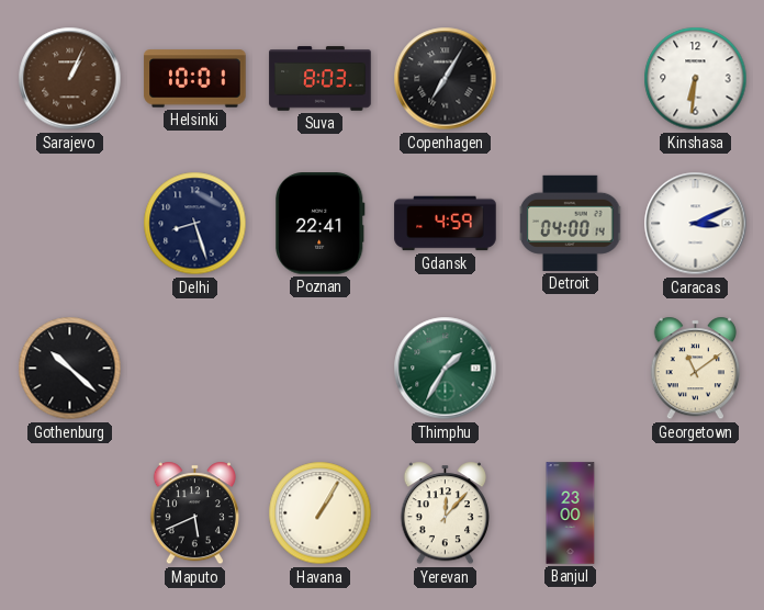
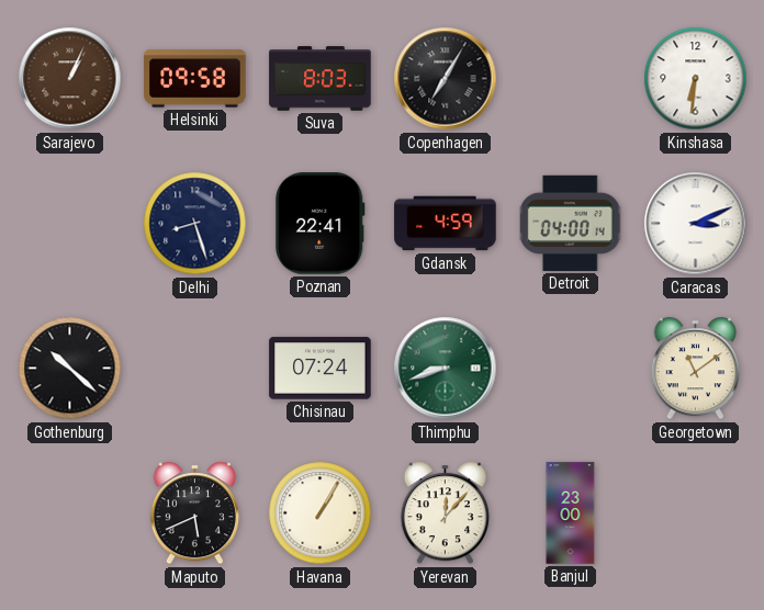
Helsinki: 10:01 -> 09:58
Chisinau: none -> 07:24
Thimphu: 1:35 -> 8:42
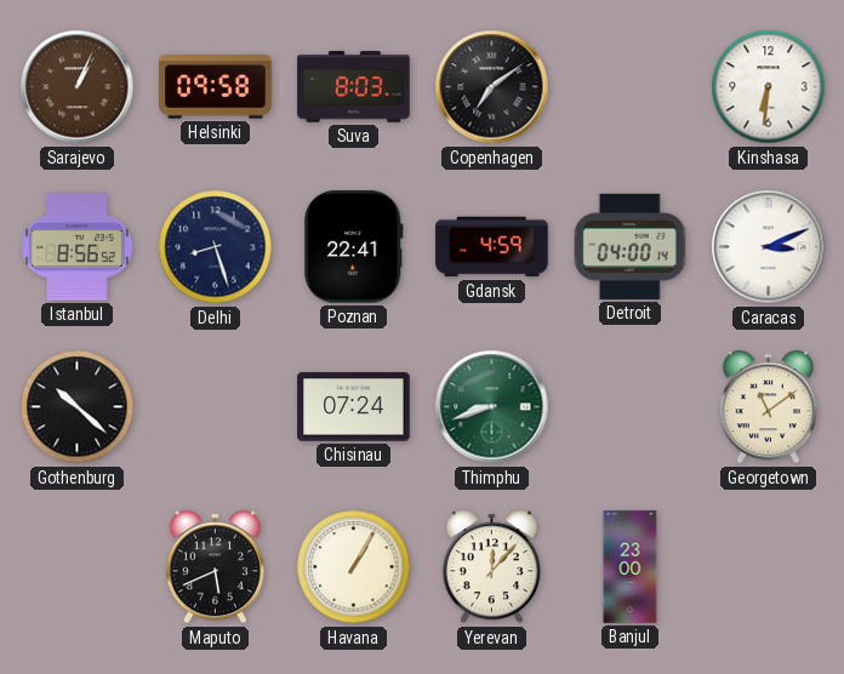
Copenhagen: 7:05 -> 7:09
Istanbul: none -> 8:56
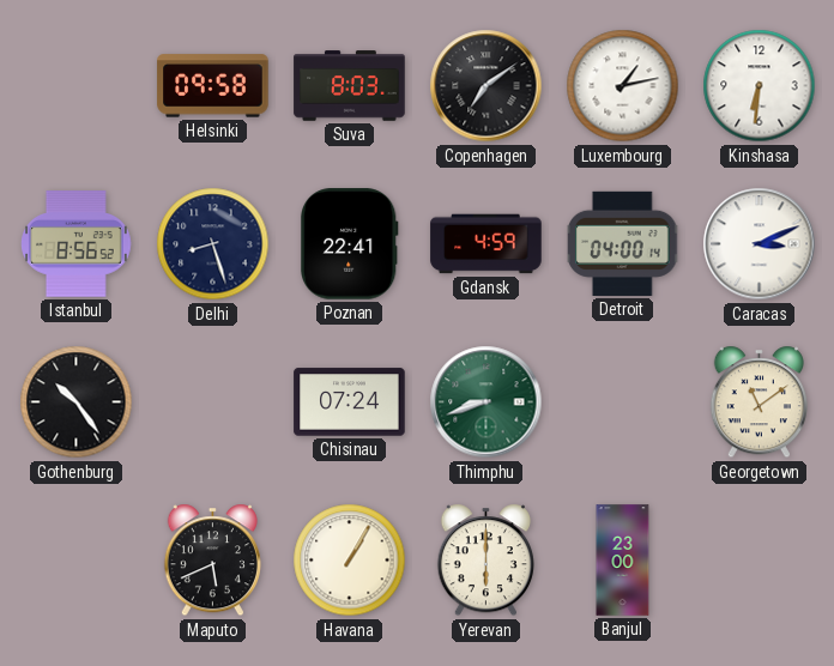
Sarajevo: 1:04 -> none
Luxembourg: none -> 1:13
Gothenburg: 10:22 -> 10:24
Yerevan: 12:07 -> 6:00
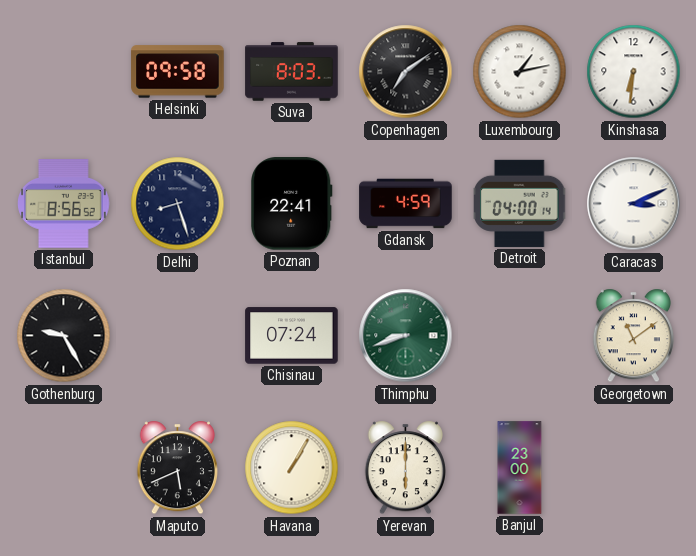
Gothenburg: 10:24 -> 9:25
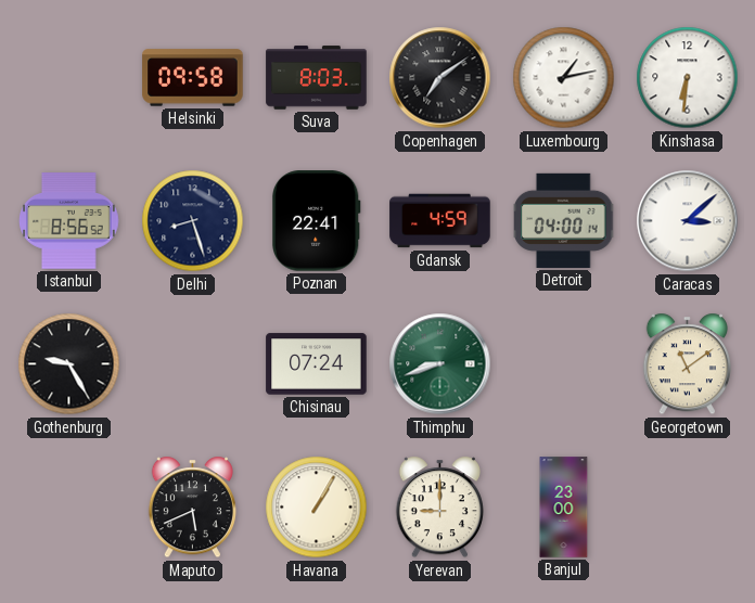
Caracas: 3:11 -> 3:08
Yerevan: 6:00 -> 9:00
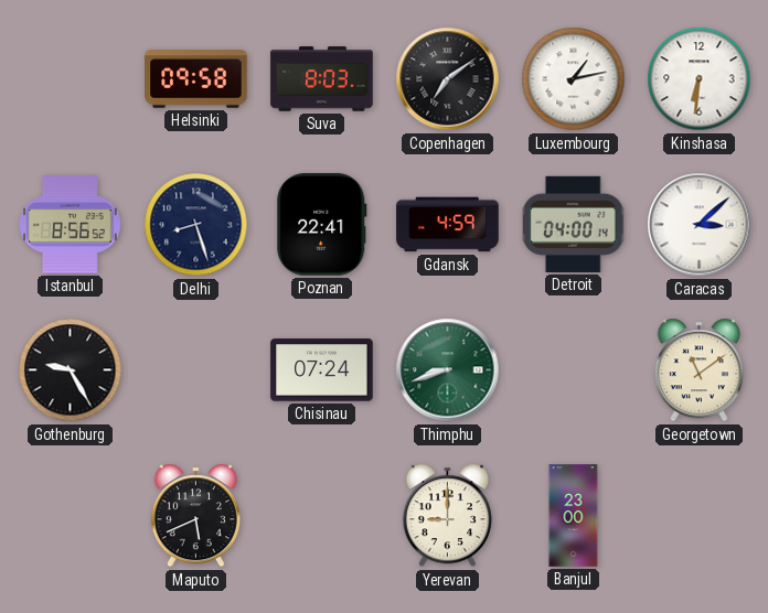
Havana: 1:05 -> none
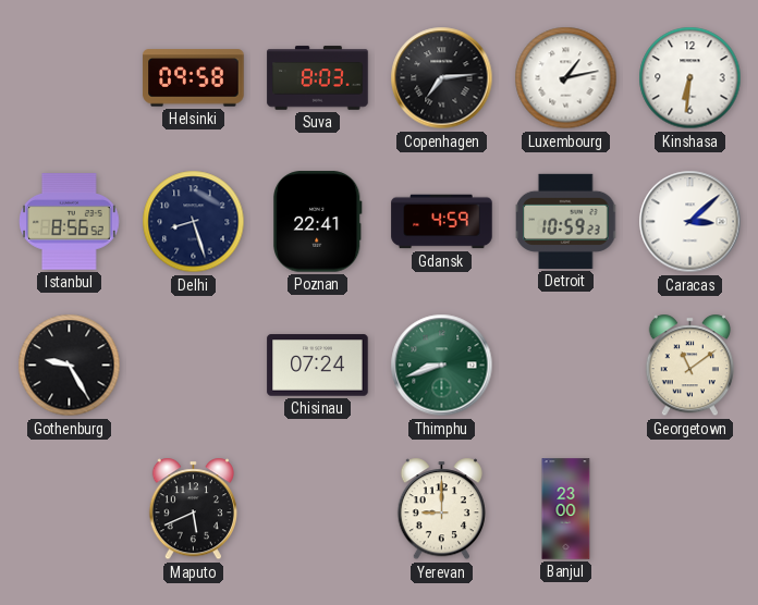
Copenhagen: 7:09 -> 7:14
Detroit: 04:00 -> 10:59
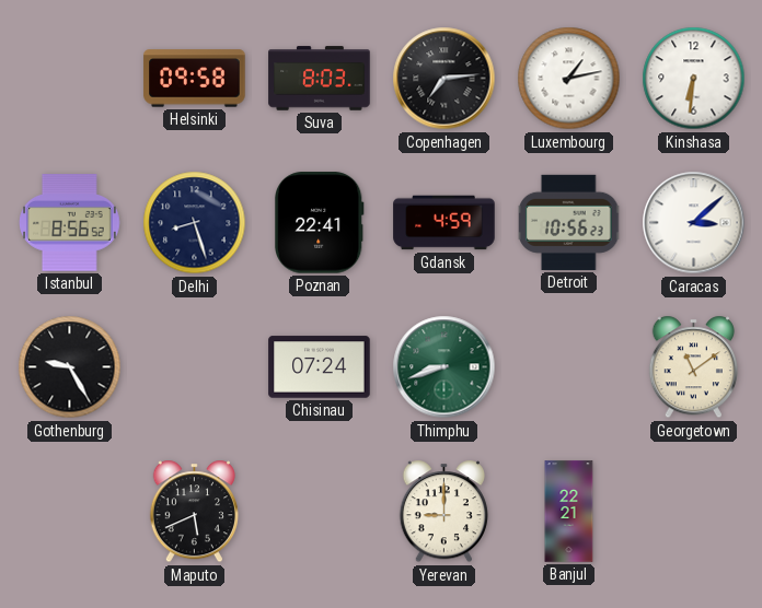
Detroit: 10:59 -> 10:56
Banjul: 23:00 -> 22:21
